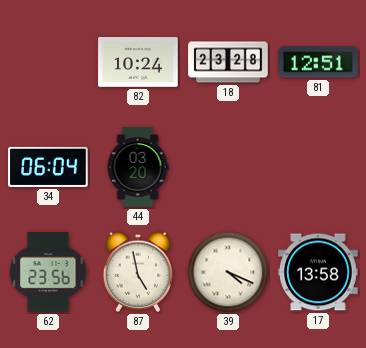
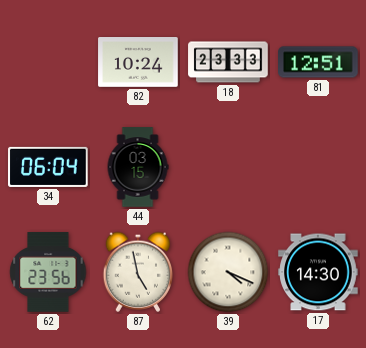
18: 23:28 -> 23:33
44: 03:20 -> 03:15
17: 13:58 -> 14:30
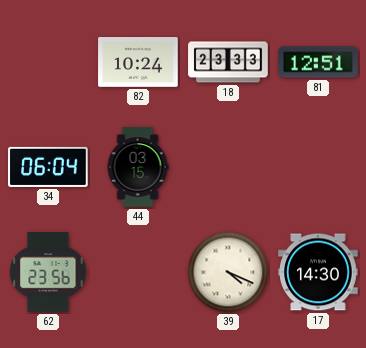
87: 4:58 -> none
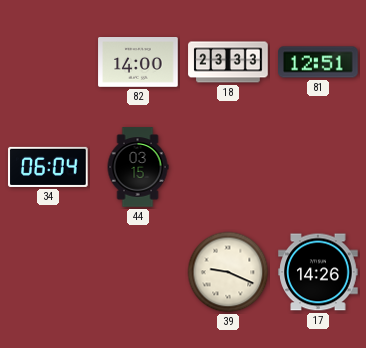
82: 10:24 -> 14:00
62: 23:56 -> none
39: 4:19 -> 9:19
17: 14:30 -> 14:26
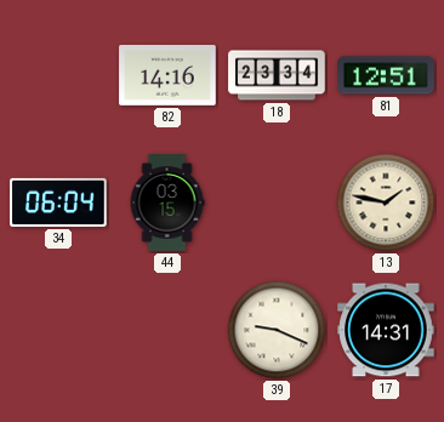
82: 14:00 -> 14:16
18: 23:33 -> 23:34
13: none -> 1:47
17: 14:26 -> 14:31
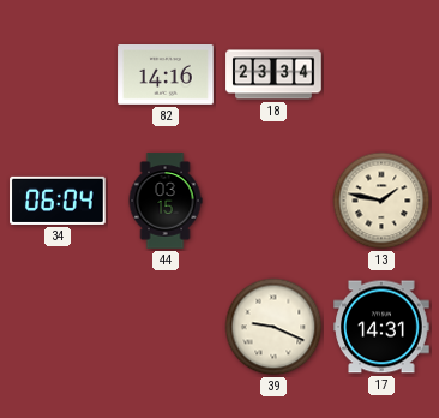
81: 12:51 -> none
